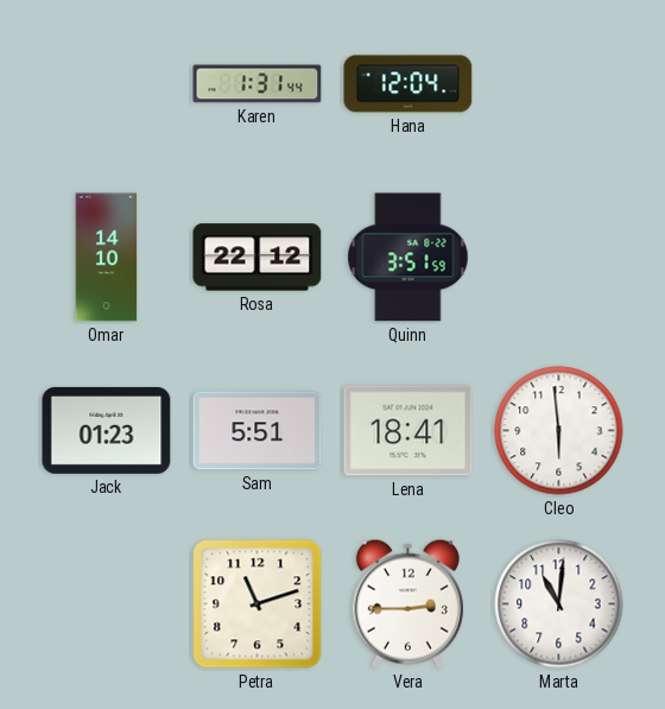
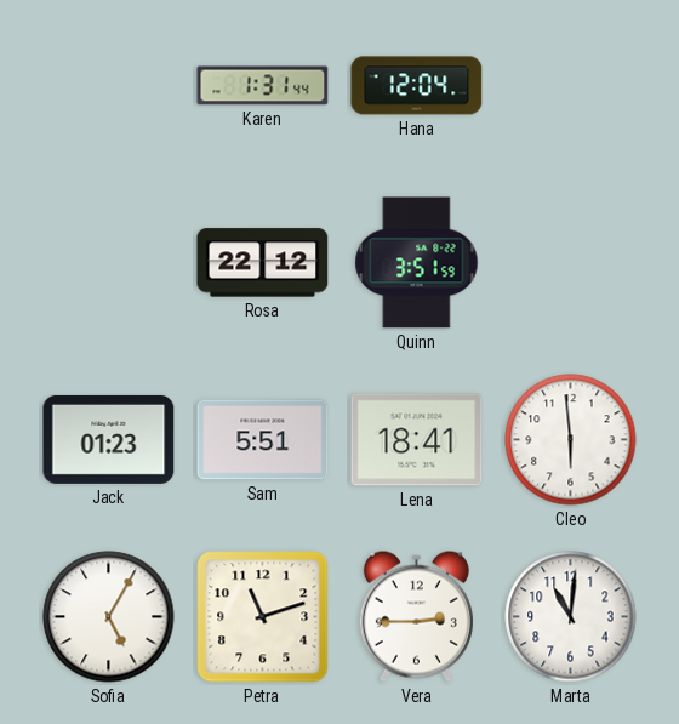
Omar: 14:10 -> none
Sofia: none -> 5:05
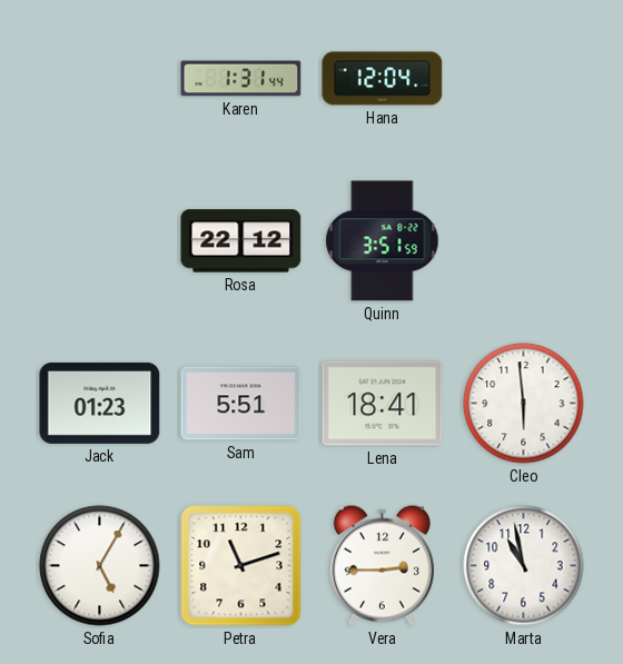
Marta: 11:01 -> 10:58
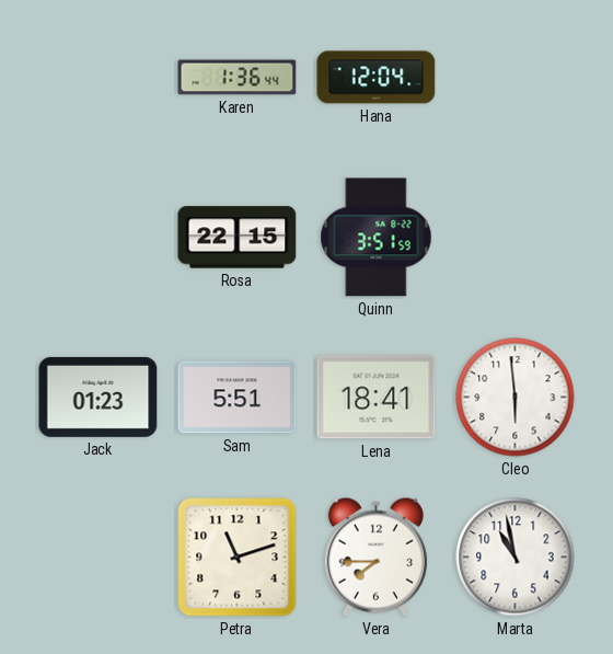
Karen: 1:31 -> 1:36
Rosa: 22:12 -> 22:15
Sofia: 5:05 -> none
Vera: 2:45 -> 7:45
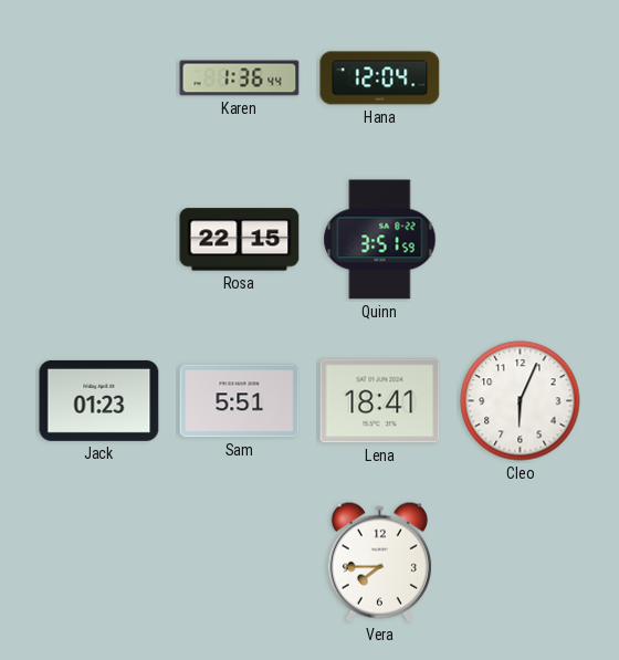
Cleo: 5:59 -> 6:04
Petra: 11:12 -> none
Marta: 10:58 -> none
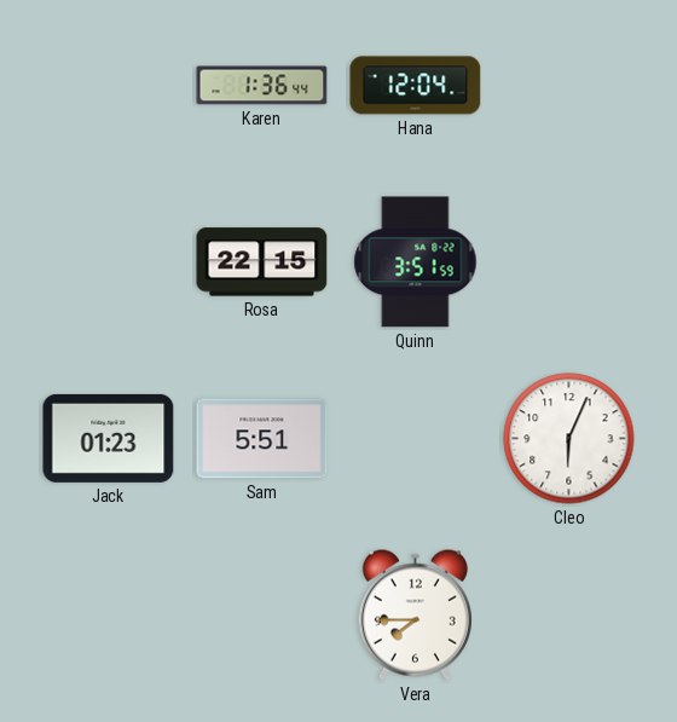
Lena: 18:41 -> none
